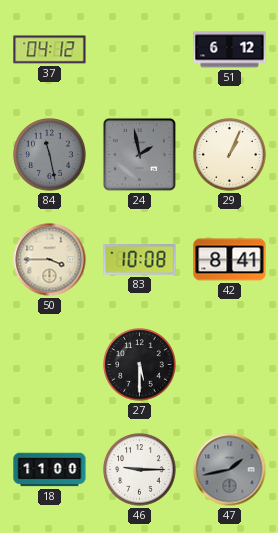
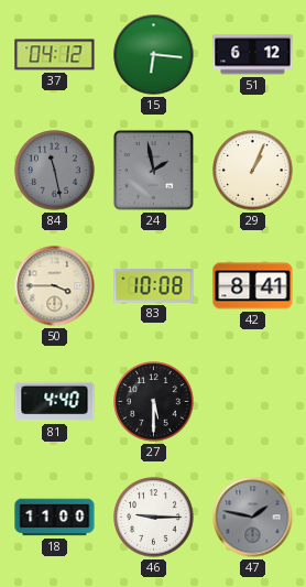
15: none -> 6:16
81: none -> 4:40
47: 1:43 -> 1:47
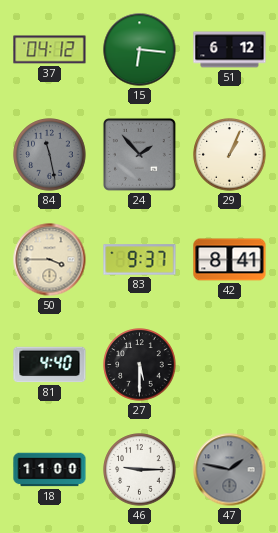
24: 1:58 -> 1:53
83: 10:08 -> 9:37
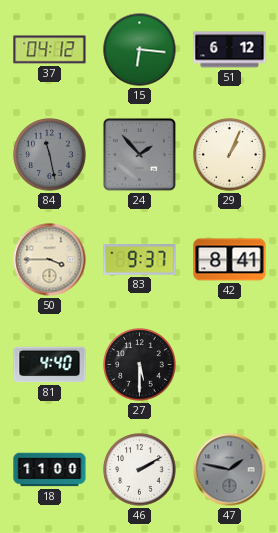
46: 9:15 -> 2:10
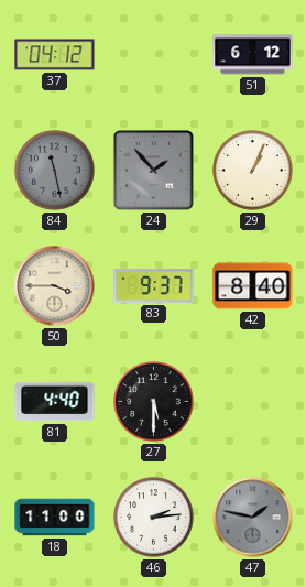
15: 6:16 -> none
42: 8:41 -> 8:40
46: 2:10 -> 2:14
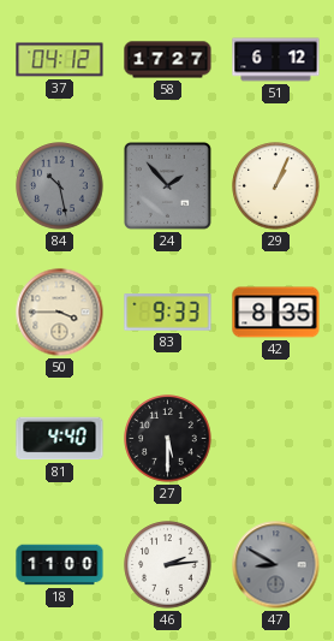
58: none -> 17:27
84: 11:28 -> 10:28
83: 9:37 -> 9:33
42: 8:40 -> 8:35
47: 1:47 -> 8:50
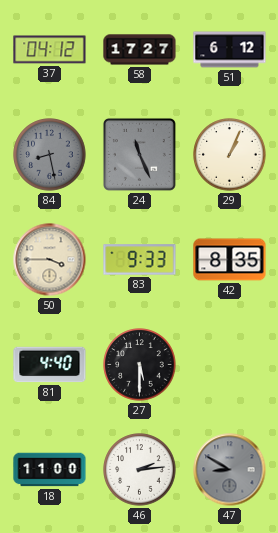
84: 10:28 -> 8:28
24: 1:53 -> 11:26
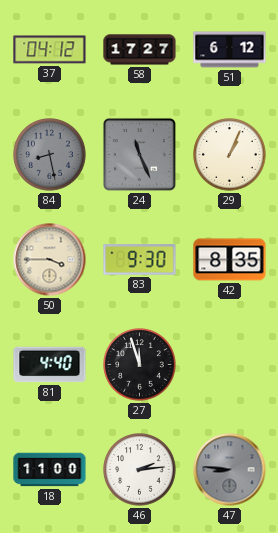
83: 9:33 -> 9:30
27: 5:30 -> 11:57
47: 8:50 -> 8:46
